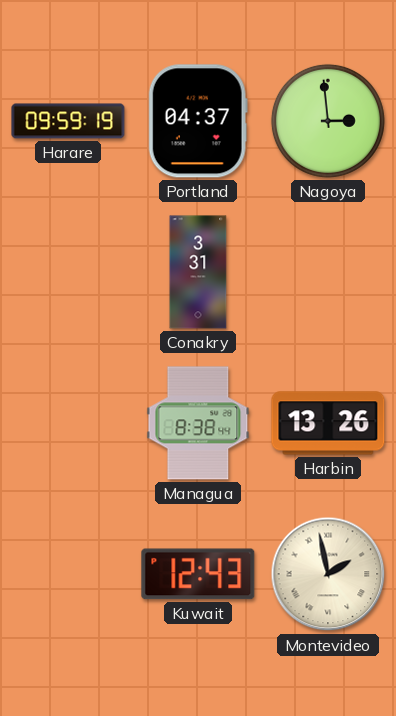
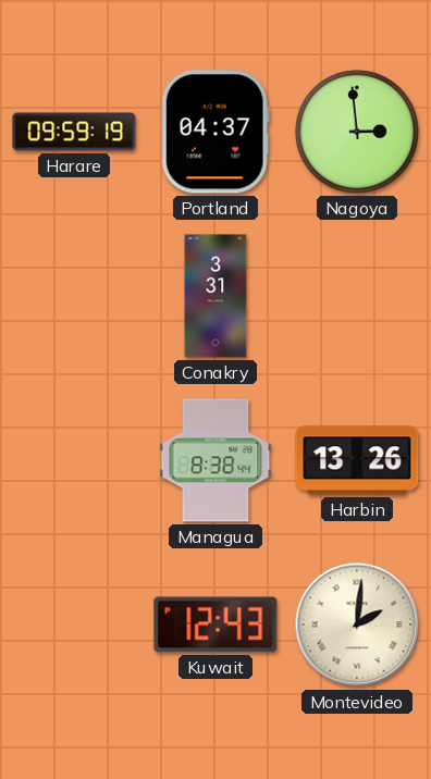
Montevideo: 1:58 -> 2:01
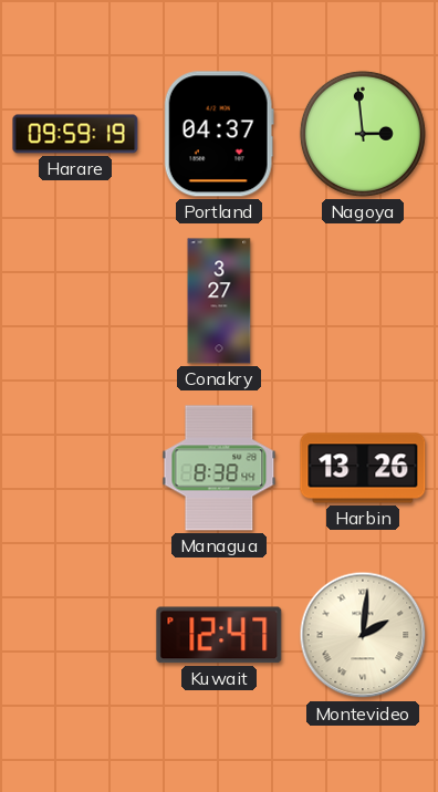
Conakry: 3:31 -> 3:27
Kuwait: 12:43 -> 12:47
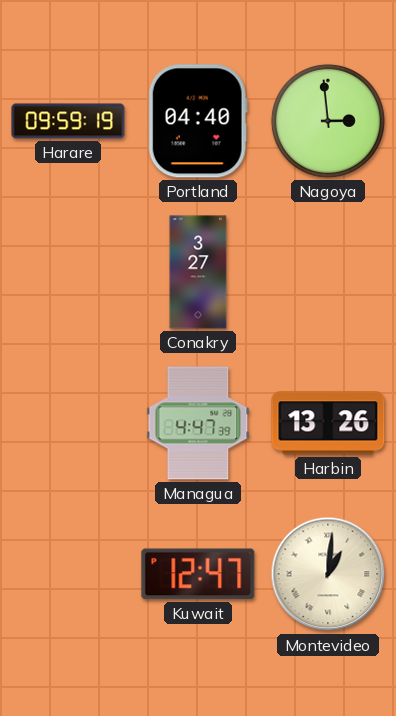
Portland: 04:37 -> 04:40
Managua: 8:38 -> 4:47
Montevideo: 2:01 -> 1:01
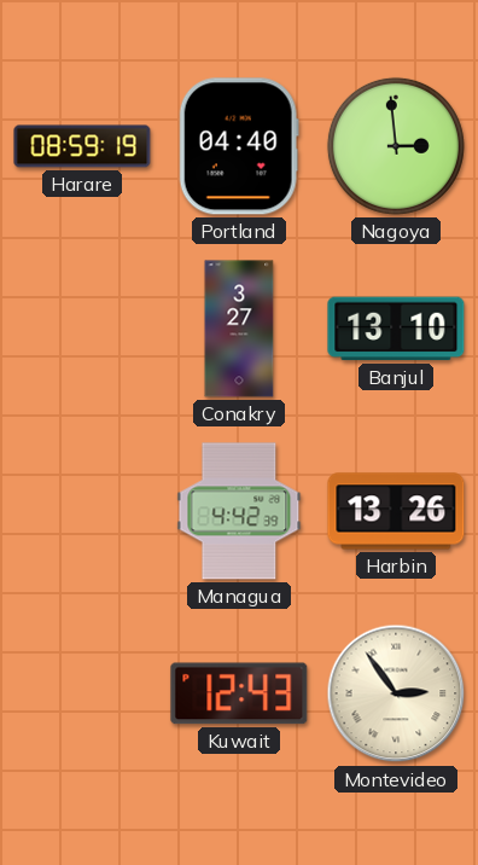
Harare: 09:59 -> 08:59
Banjul: none -> 13:10
Managua: 4:47 -> 4:42
Kuwait: 12:47 -> 12:43
Montevideo: 1:01 -> 2:54
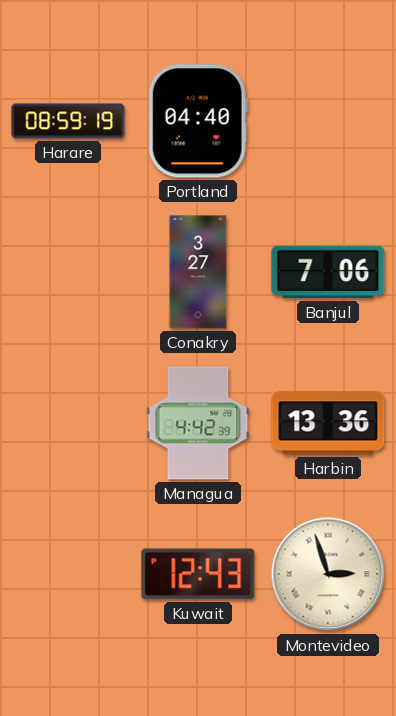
Nagoya: 2:59 -> none
Banjul: 13:10 -> 7:06
Harbin: 13:26 -> 13:36
Montevideo: 2:54 -> 2:57
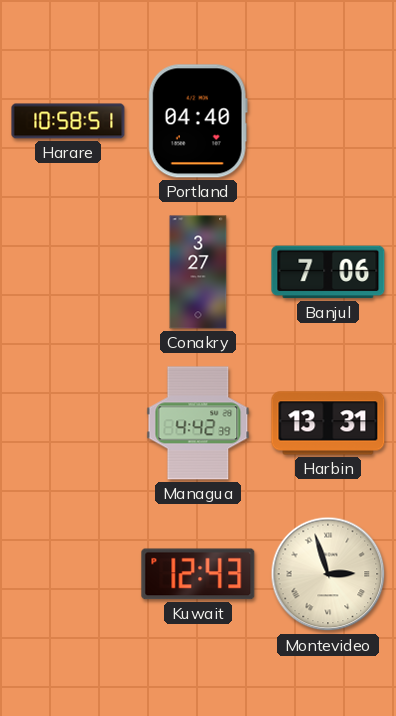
Harare: 08:59 -> 10:58
Harbin: 13:36 -> 13:31
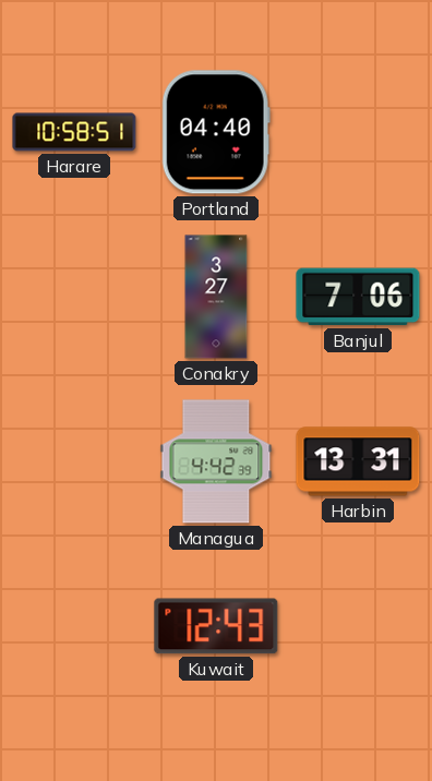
Montevideo: 2:57 -> none
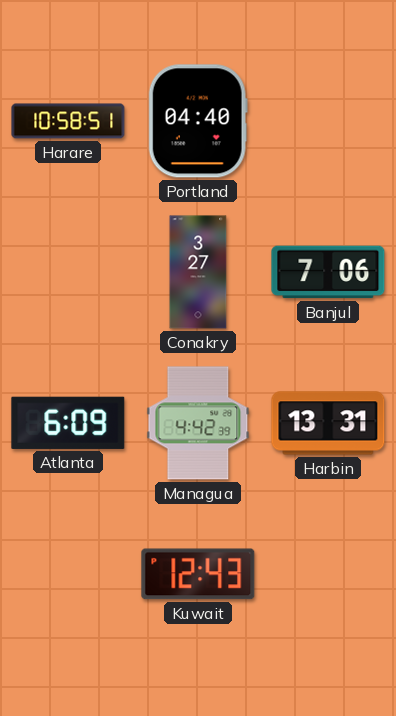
Atlanta: none -> 6:09
